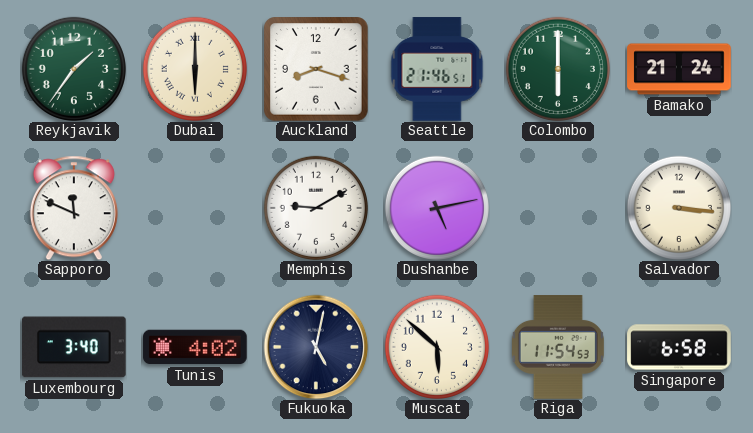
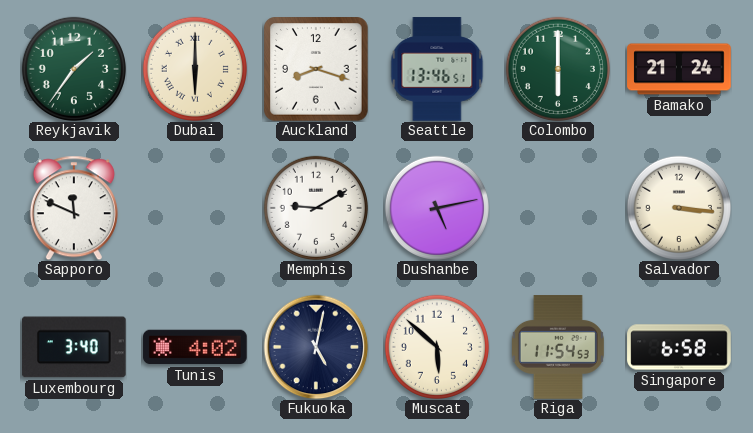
Seattle: 21:46 -> 13:46
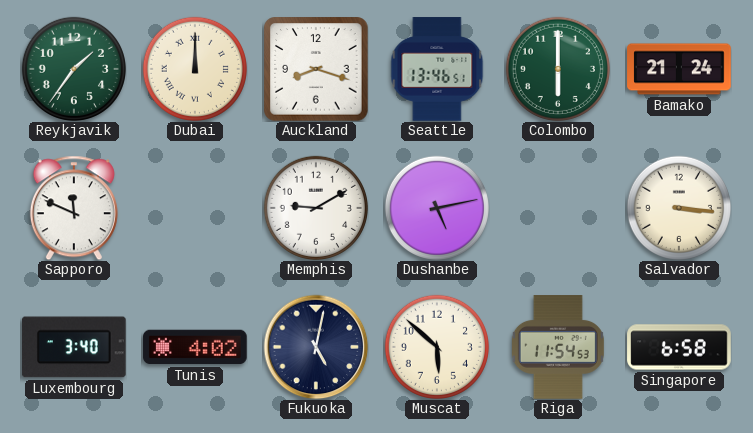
Dubai: 6:00 -> 12:00
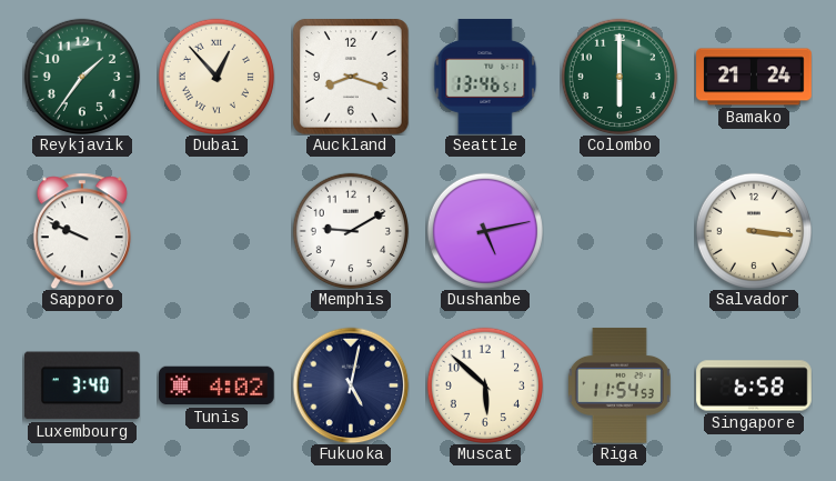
Dubai: 12:00 -> 12:53
Sapporo: 11:49 -> 9:49
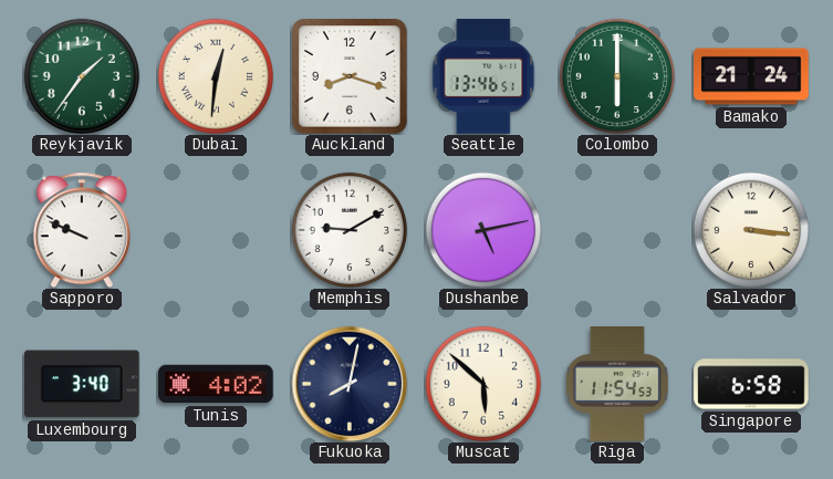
Dubai: 12:53 -> 12:31
Fukuoka: 5:02 -> 8:02
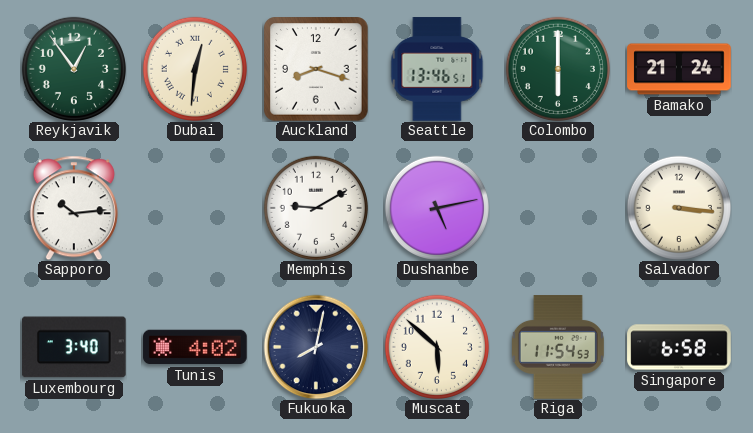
Reykjavik: 1:36 -> 12:54
Sapporo: 9:49 -> 10:14
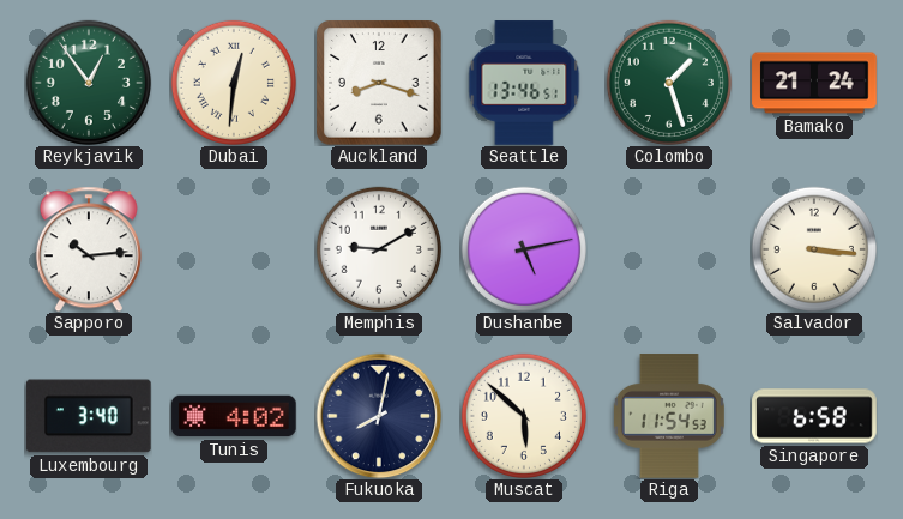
Colombo: 6:00 -> 1:27
